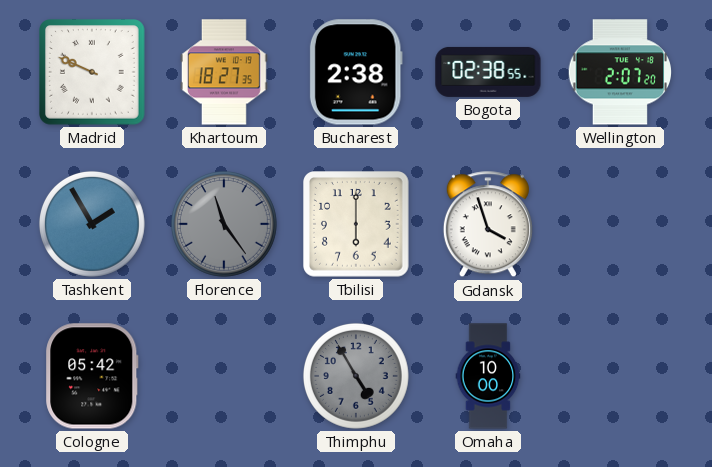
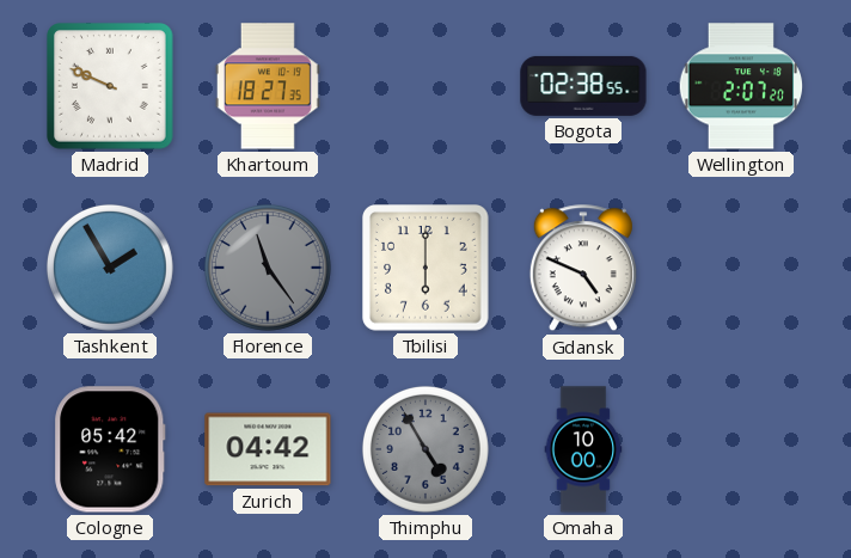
Bucharest: 2:38 -> none
Gdansk: 3:57 -> 4:49
Zurich: none -> 04:42
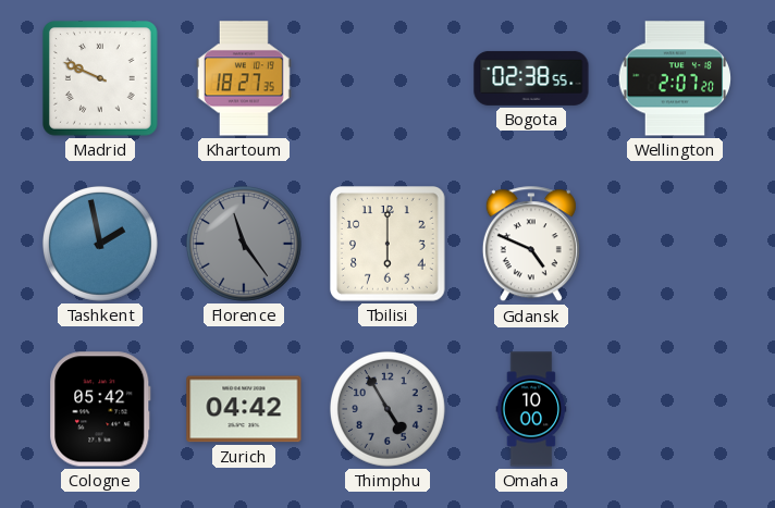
Tashkent: 1:55 -> 1:58
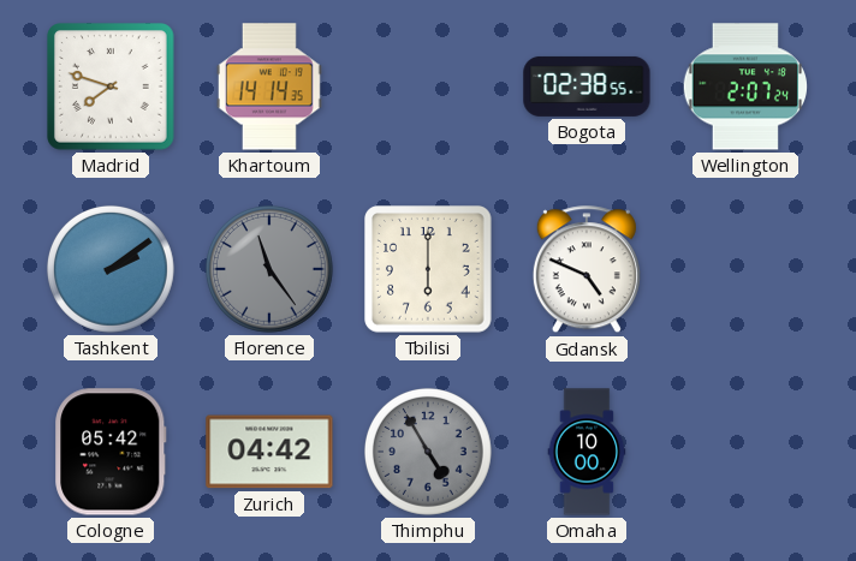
Madrid: 9:49 -> 7:48
Khartoum: 18:27 -> 14:14
Wellington: 2:07:20 -> 2:07:24
Tashkent: 1:58 -> 2:09
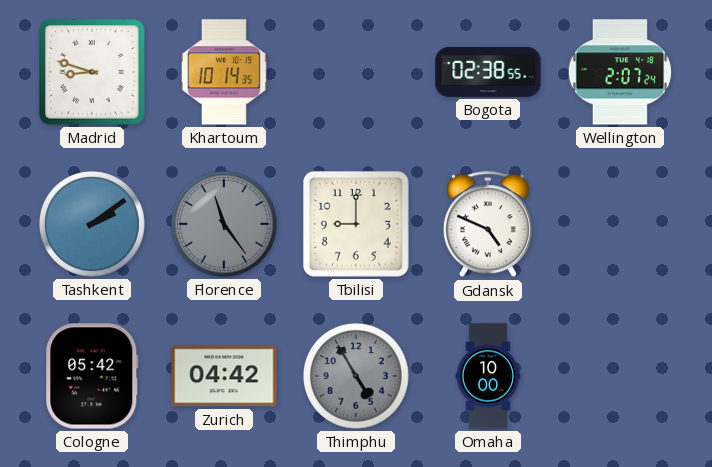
Madrid: 7:48 -> 8:48
Khartoum: 14:14 -> 10:14
Tbilisi: 6:00 -> 9:00
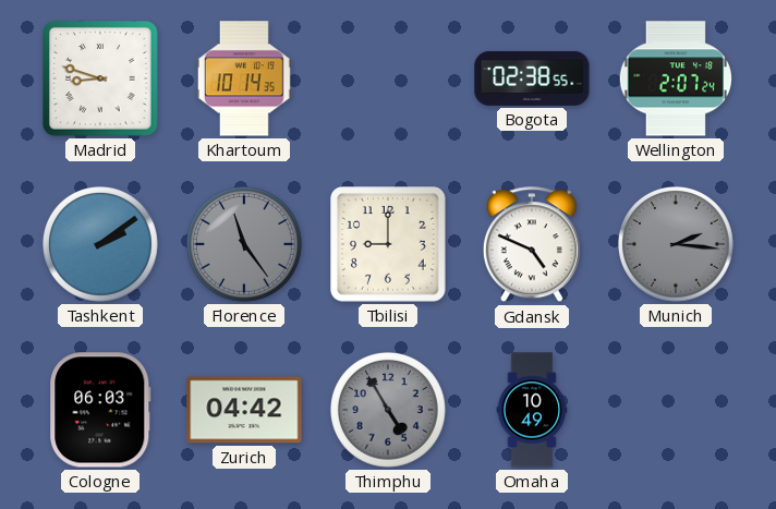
Munich: none -> 2:16
Cologne: 05:42 -> 06:03
Omaha: 10:00 -> 10:49
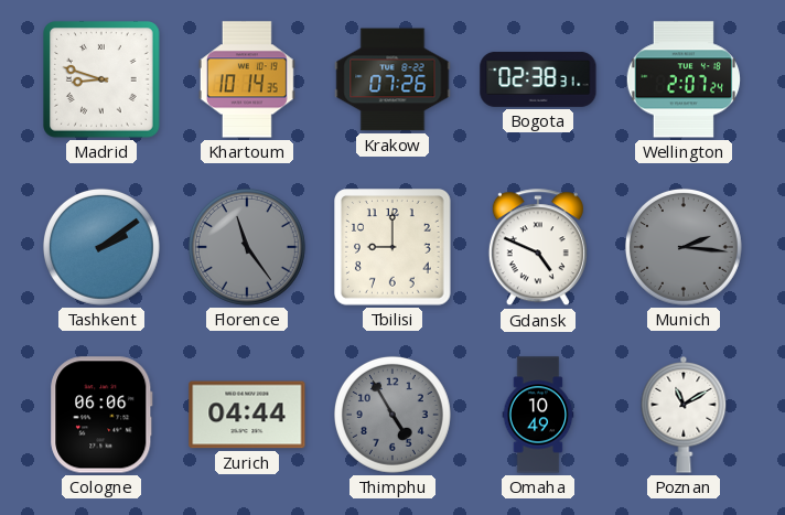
Krakow: none -> 07:26
Bogota: 02:38:55 -> 02:38:31
Cologne: 06:03 -> 06:06
Zurich: 04:42 -> 04:44
Poznan: none -> 11:10
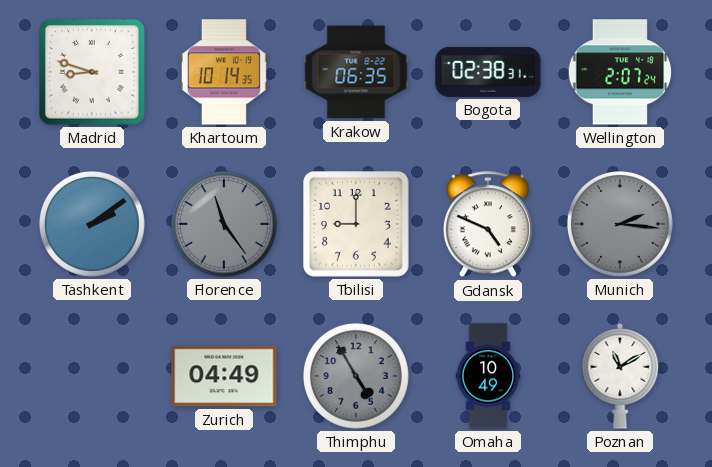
Krakow: 07:26 -> 06:35
Cologne: 06:06 -> none
Zurich: 04:44 -> 04:49
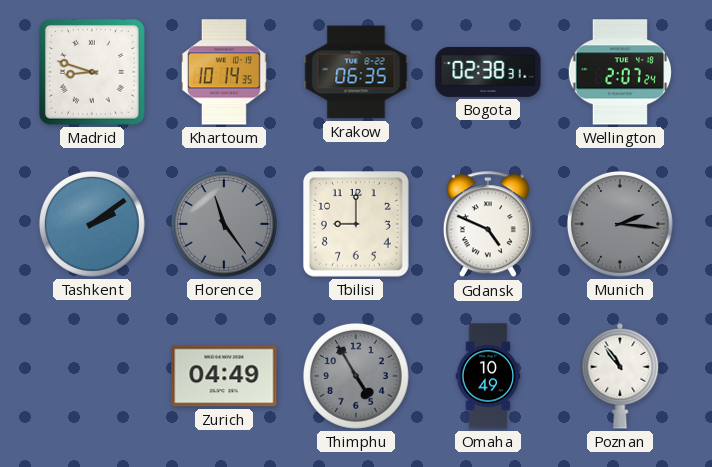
Poznan: 11:10 -> 10:54
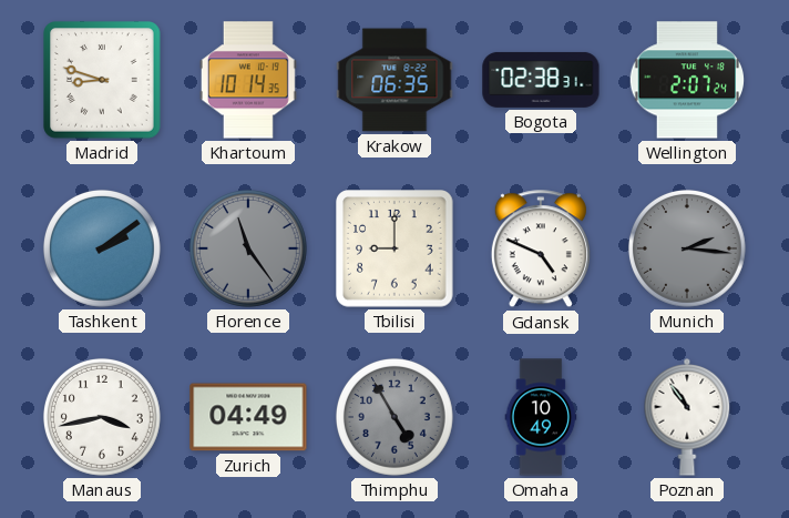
Manaus: none -> 3:43
